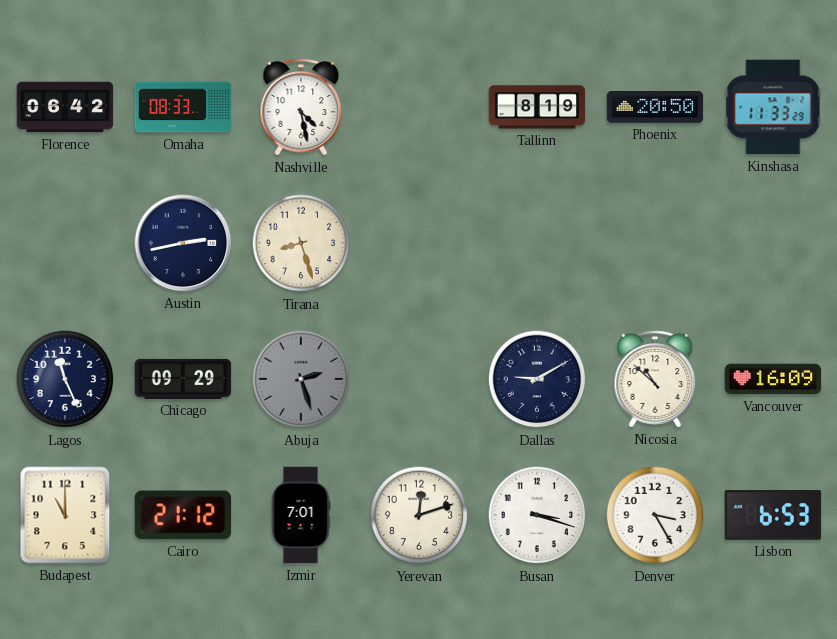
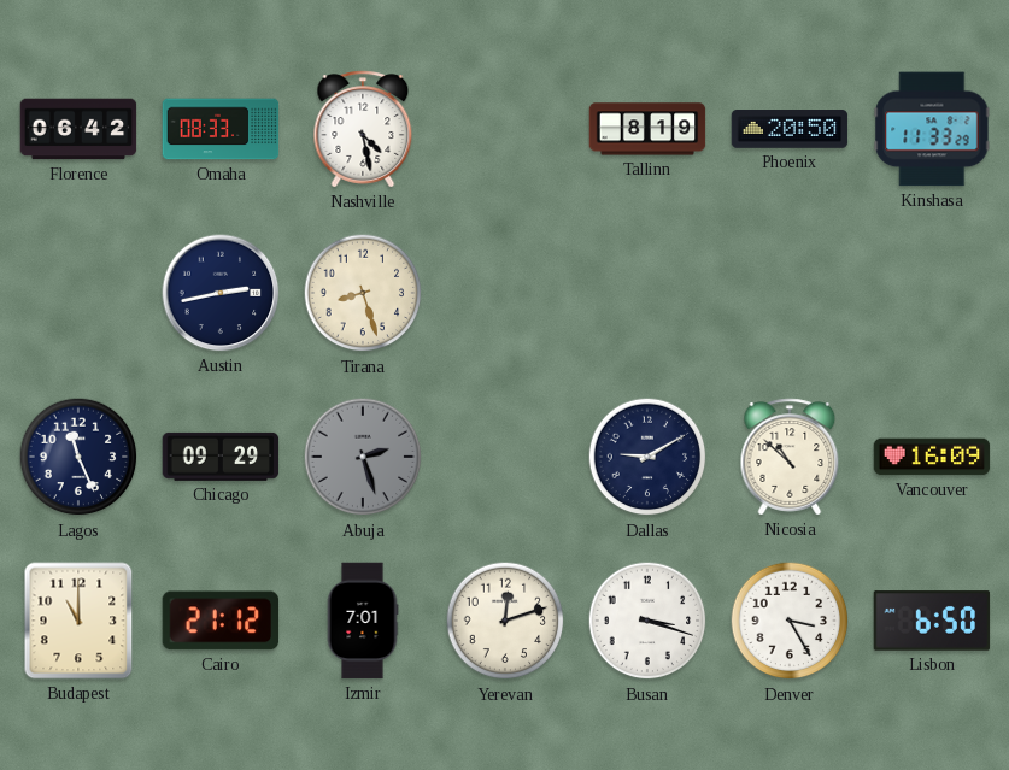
Lisbon: 6:53 -> 6:50
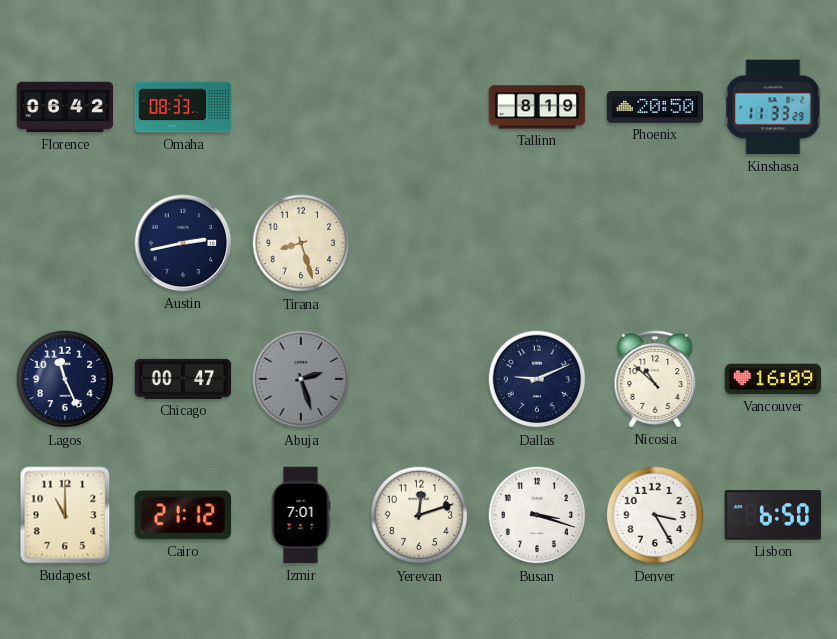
Nashville: 4:28 -> none
Chicago: 09:29 -> 00:47
Dallas: 9:10 -> 9:11
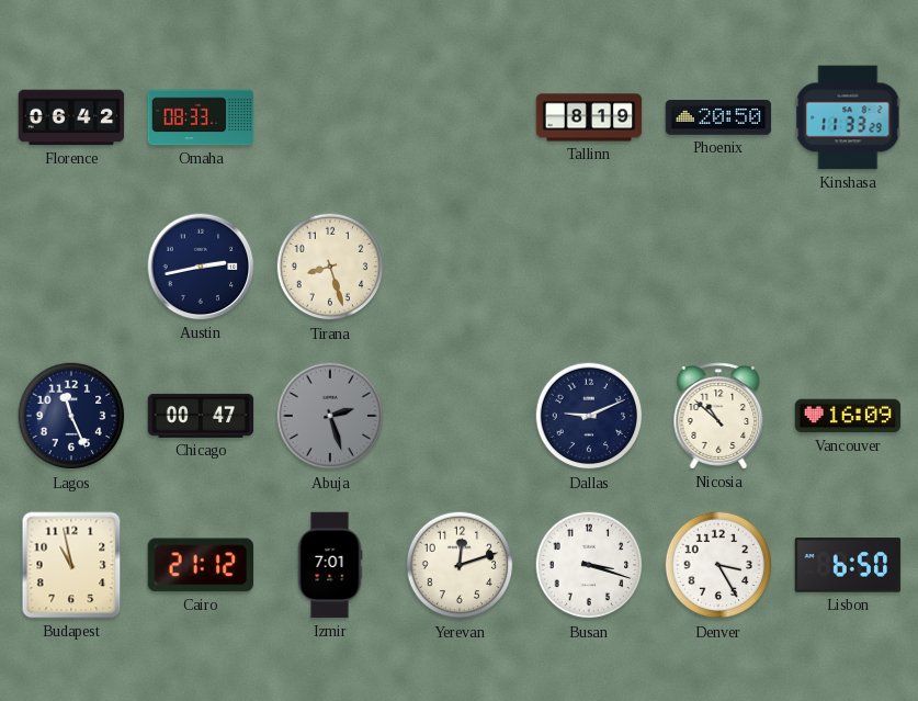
Budapest: 11:00 -> 10:58
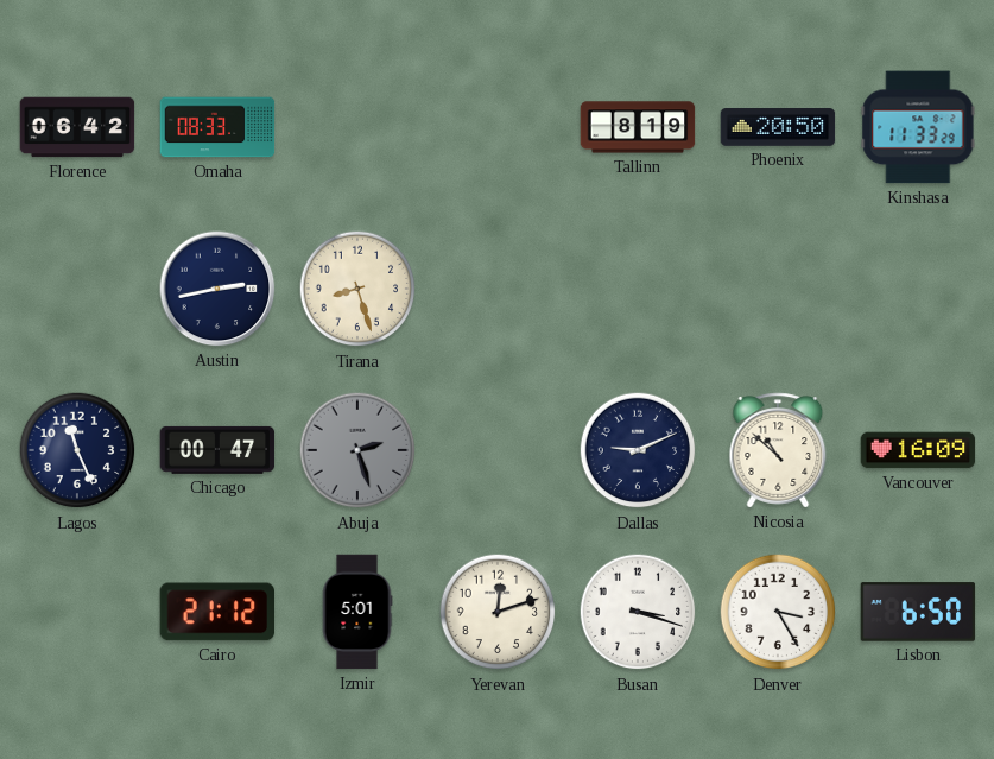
Budapest: 10:58 -> none
Izmir: 7:01 -> 5:01
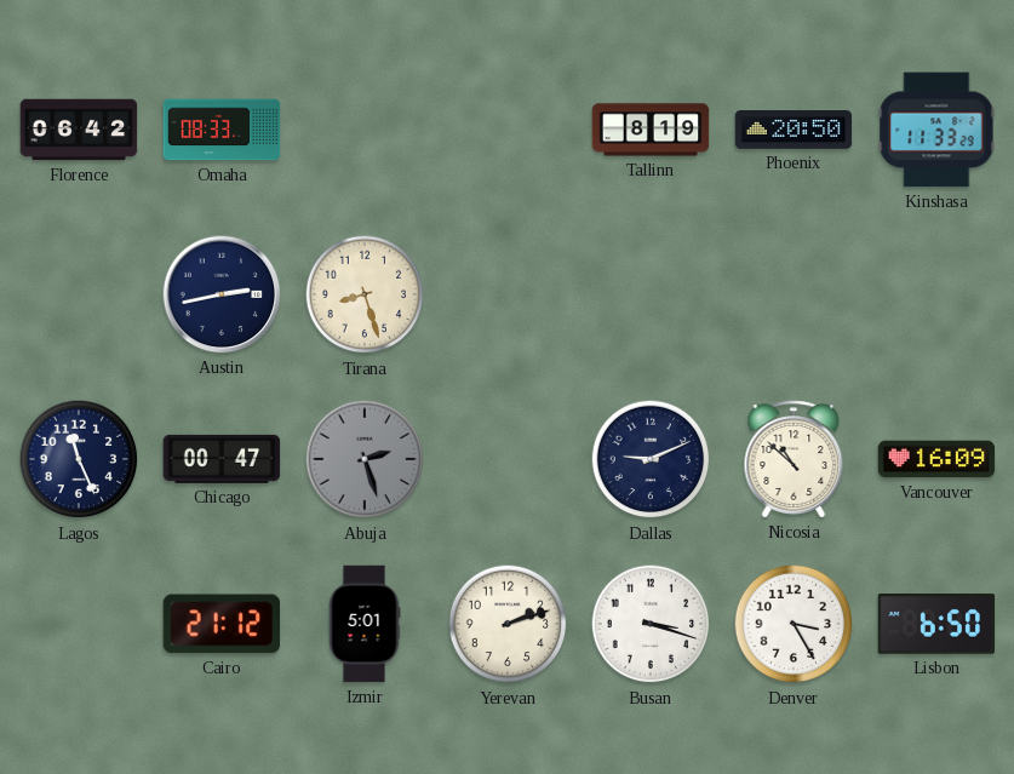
Yerevan: 12:12 -> 2:12
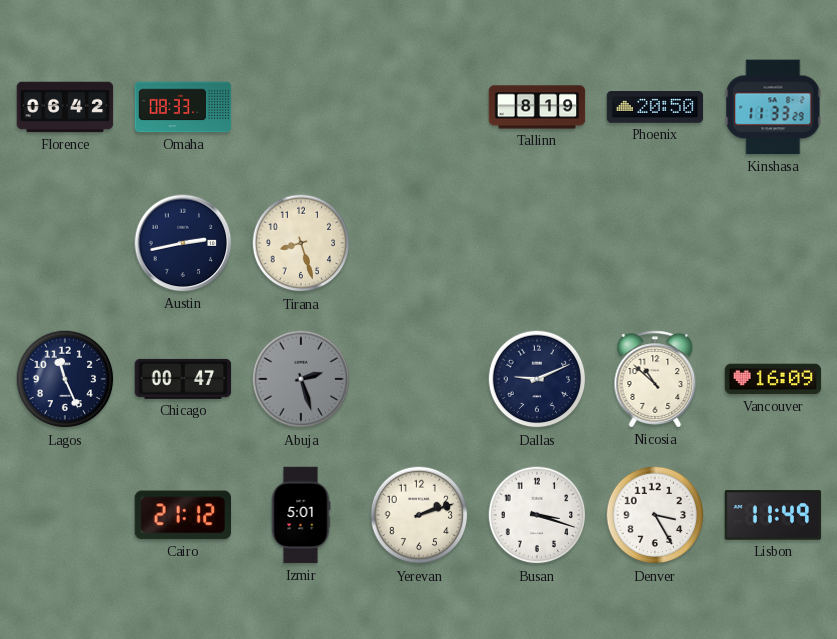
Lisbon: 6:50 -> 11:49
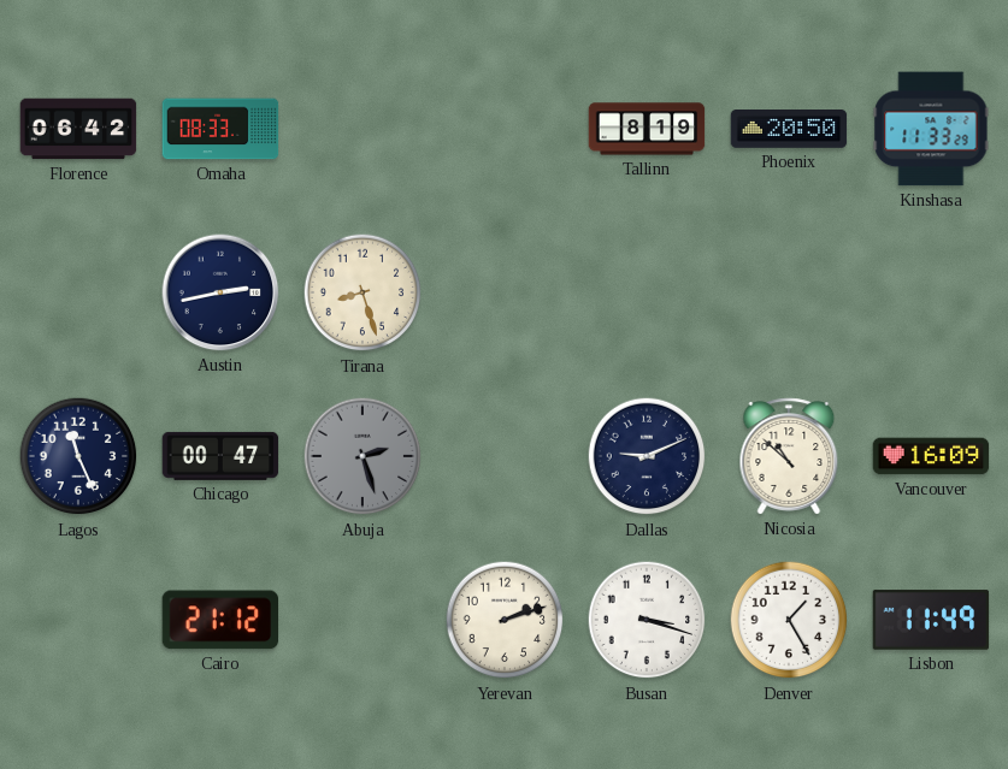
Izmir: 5:01 -> none
Denver: 3:25 -> 1:25
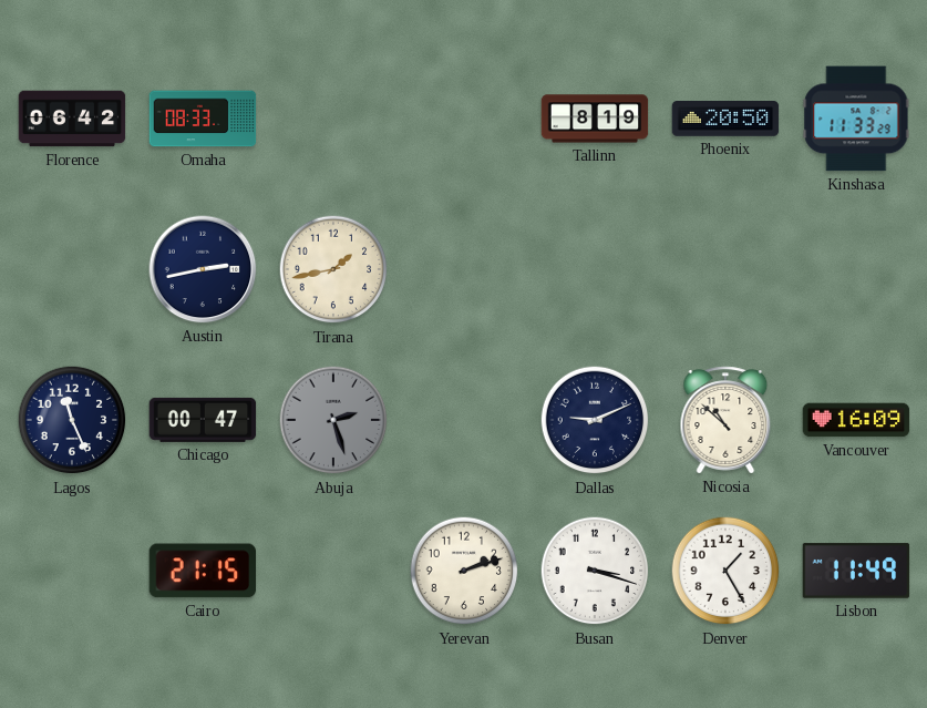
Tirana: 8:27 -> 1:43
Cairo: 21:12 -> 21:15
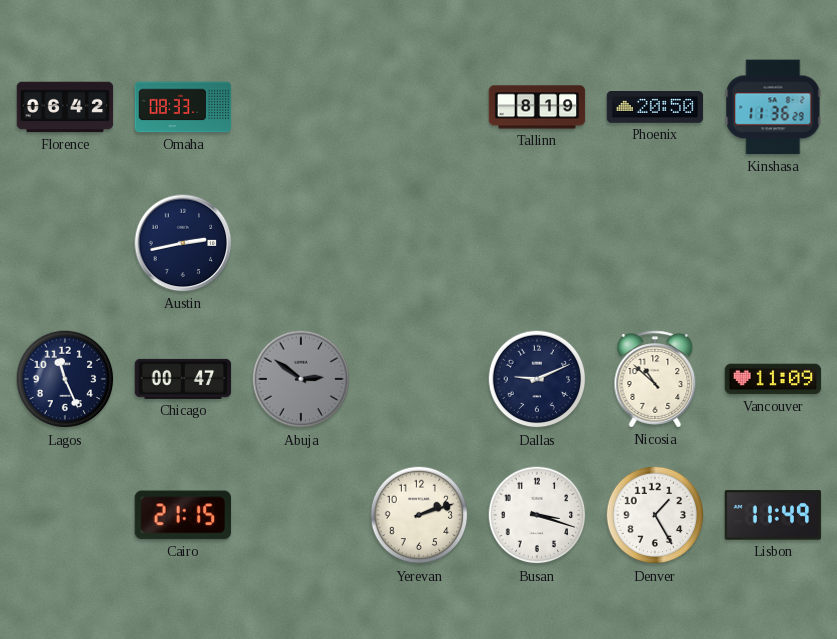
Kinshasa: 11:33 -> 11:36
Tirana: 1:43 -> none
Abuja: 2:27 -> 2:51
Vancouver: 16:09 -> 11:09
